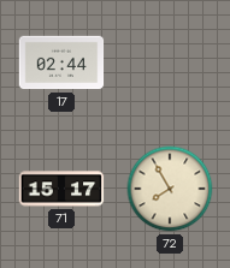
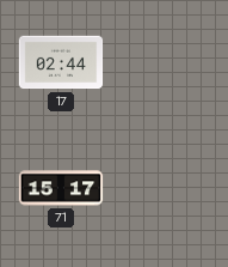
72: 7:55 -> none
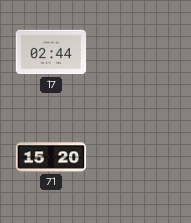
71: 15:17 -> 15:20
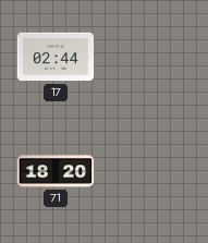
71: 15:20 -> 18:20
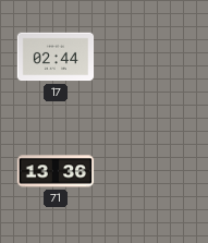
71: 18:20 -> 13:36
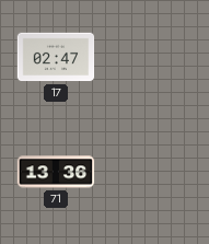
17: 02:44 -> 02:47
